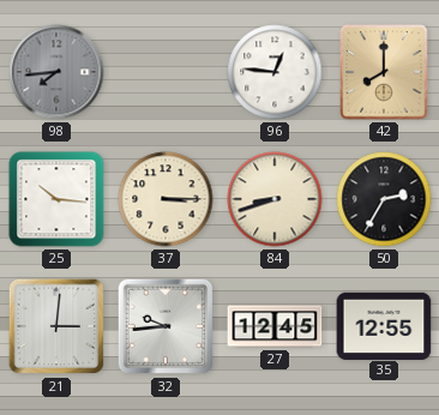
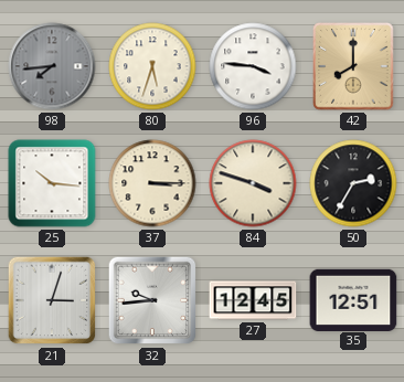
80: none -> 5:33
96: 12:46 -> 3:46
84: 8:42 -> 3:48
21: 3:01 -> 3:03
35: 12:55 -> 12:51
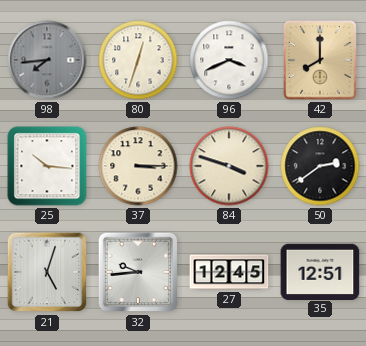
80: 5:33 -> 12:33
96: 3:46 -> 3:41
50: 2:35 -> 2:39
21: 3:03 -> 5:03
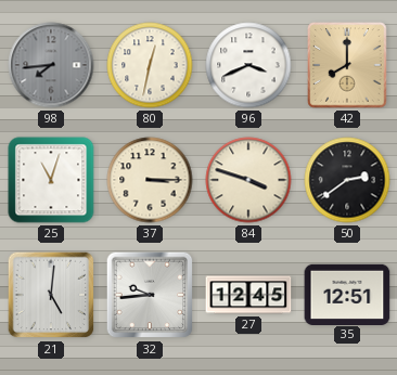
80: 12:33 -> 12:32
25: 10:16 -> 11:03
21: 5:03 -> 5:01
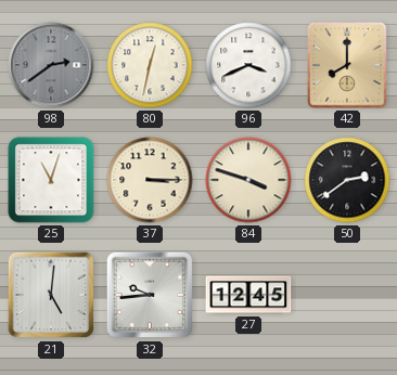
98: 7:44 -> 2:39
35: 12:51 -> none
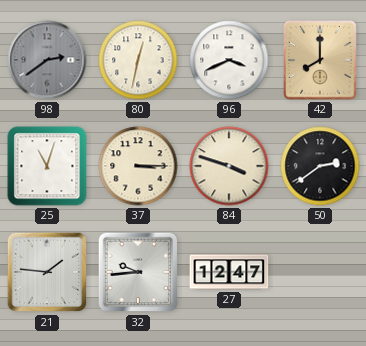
21: 5:01 -> 1:46
27: 12:45 -> 12:47
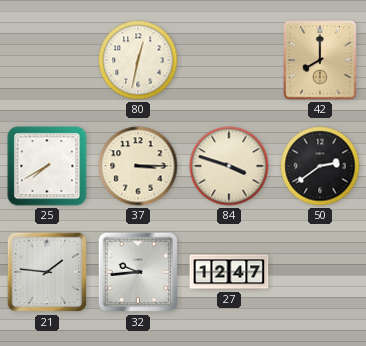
98: 2:39 -> none
96: 3:41 -> none
25: 11:03 -> 7:40
